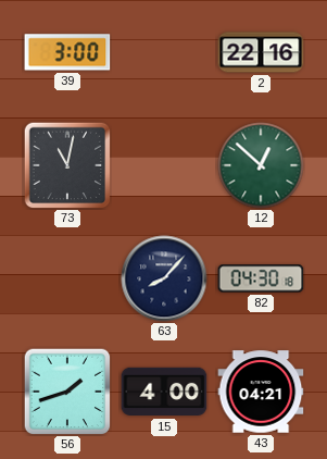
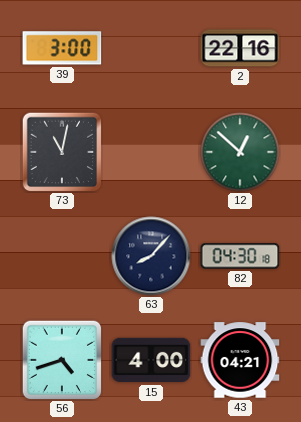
56: 1:42 -> 4:42
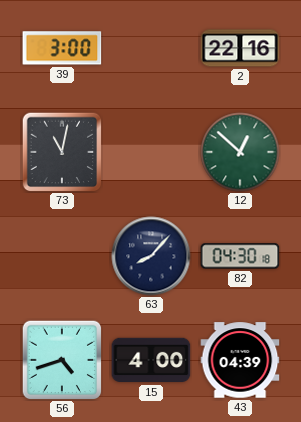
43: 04:21 -> 04:39
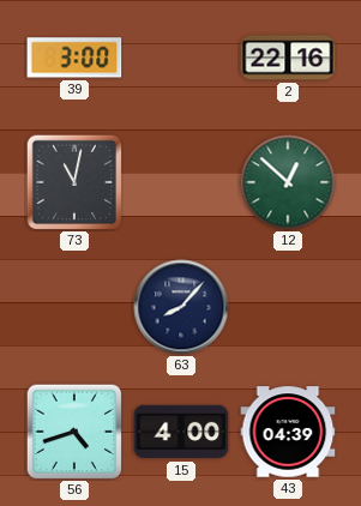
82: 04:30 -> none
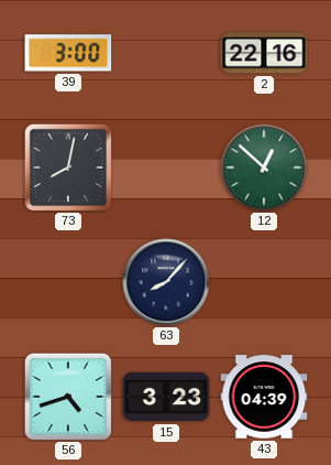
73: 11:02 -> 8:02
15: 4:00 -> 3:23
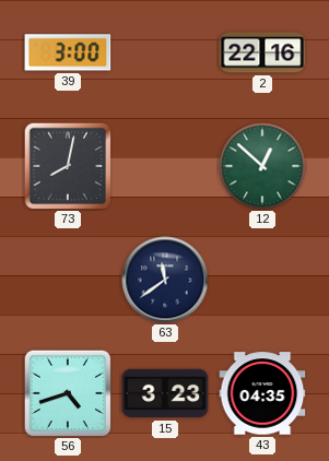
63: 8:07 -> 11:39
43: 04:39 -> 04:35
